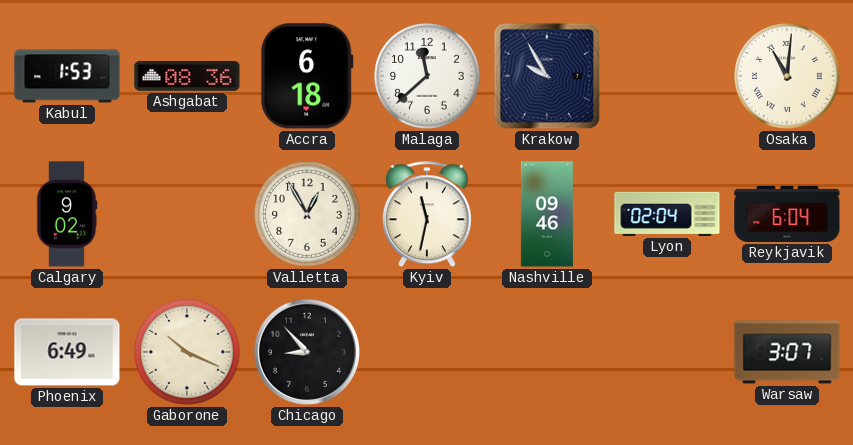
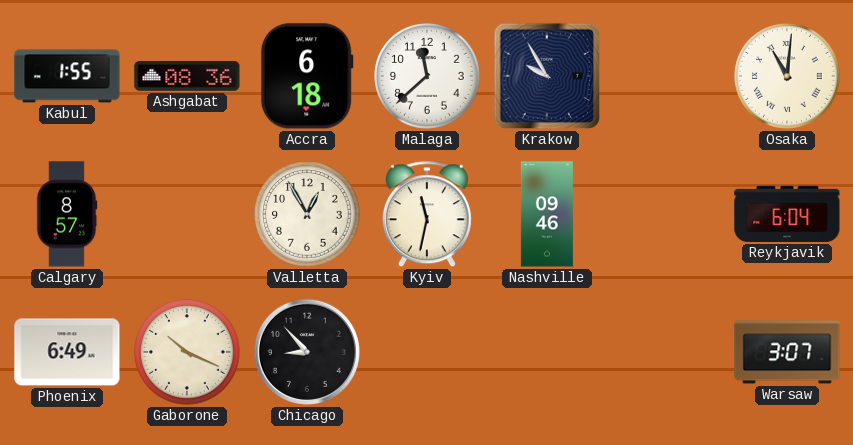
Kabul: 1:53 -> 1:55
Calgary: 9:02 -> 8:57
Lyon: 02:04 -> none
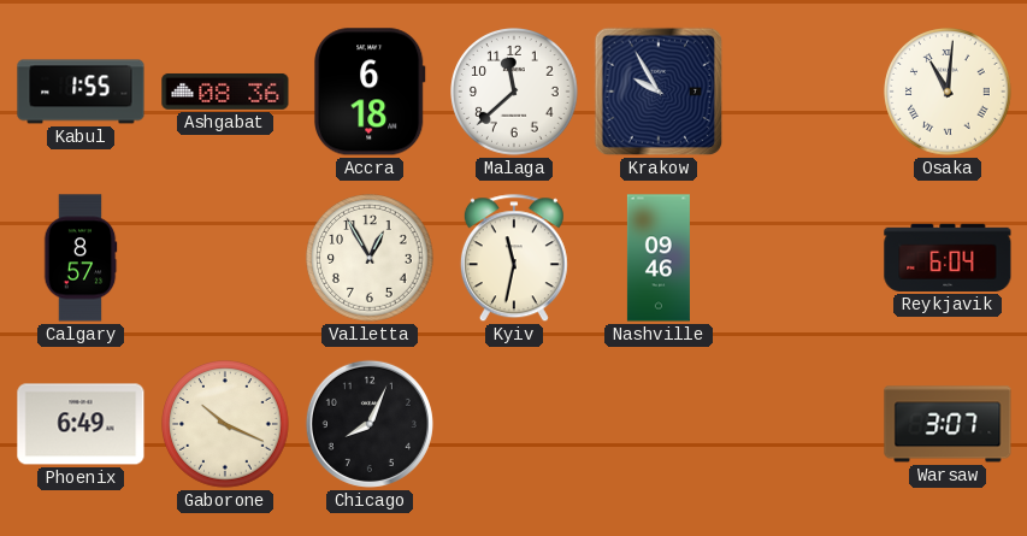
Chicago: 8:53 -> 8:04
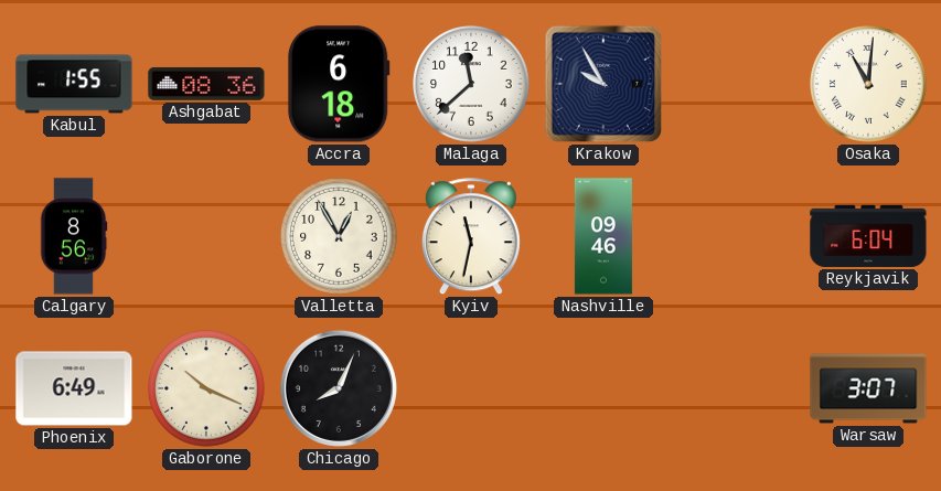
Calgary: 8:57 -> 8:56
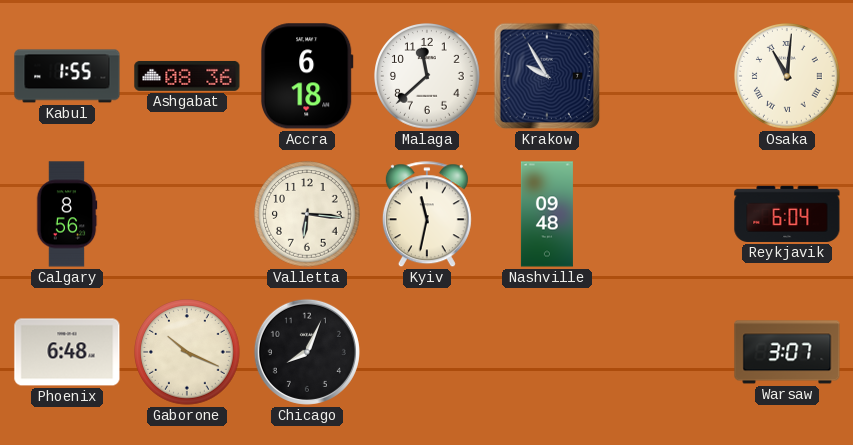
Valletta: 12:55 -> 6:16
Nashville: 09:46 -> 09:48
Phoenix: 6:49 -> 6:48
